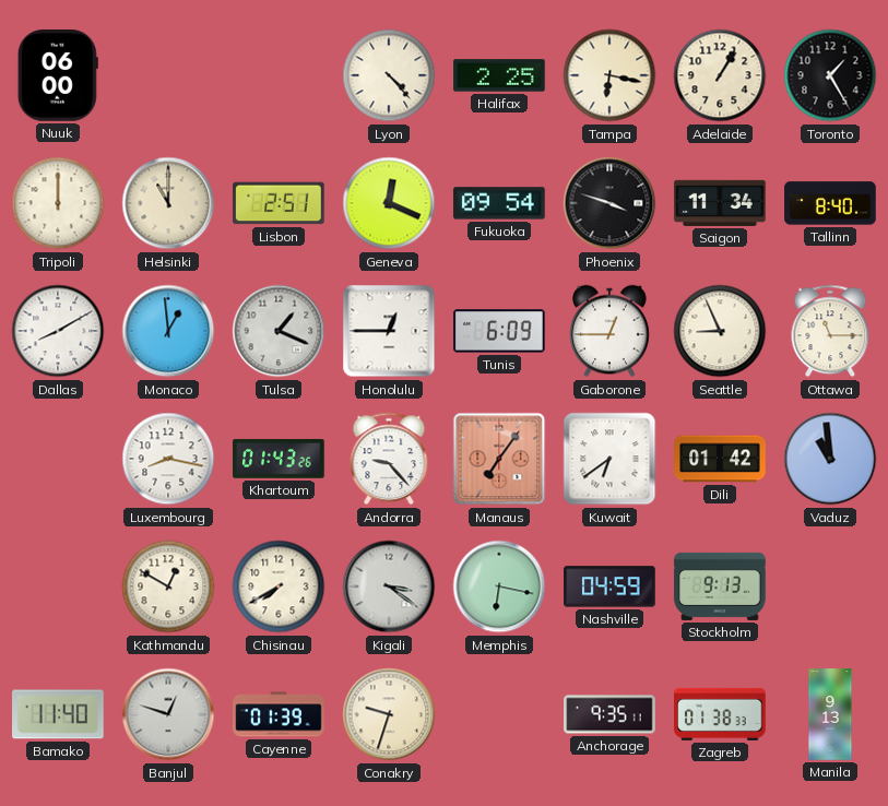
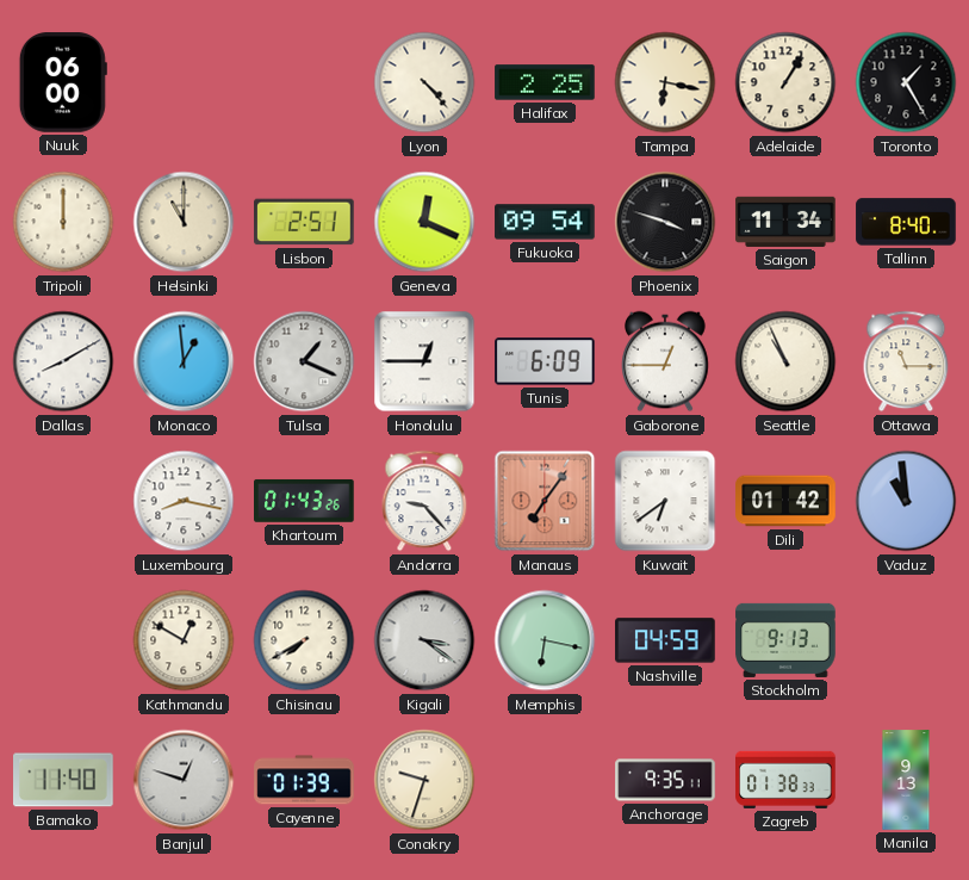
Seattle: 8:56 -> 10:56
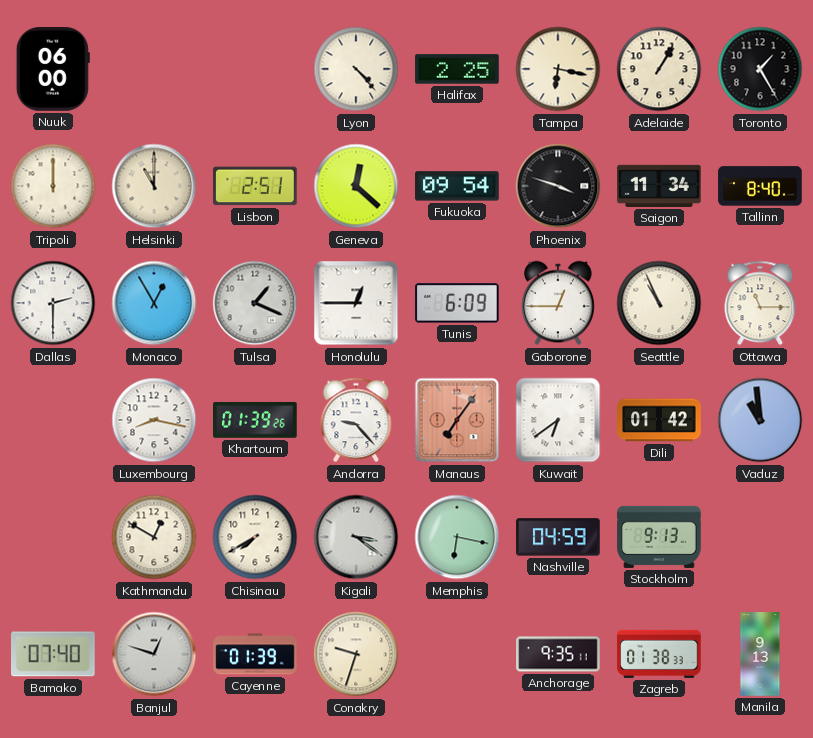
Geneva: 12:19 -> 12:22
Dallas: 8:10 -> 2:30
Monaco: 12:59 -> 12:55
Khartoum: 01:43 -> 01:39
Bamako: 11:40 -> 07:40
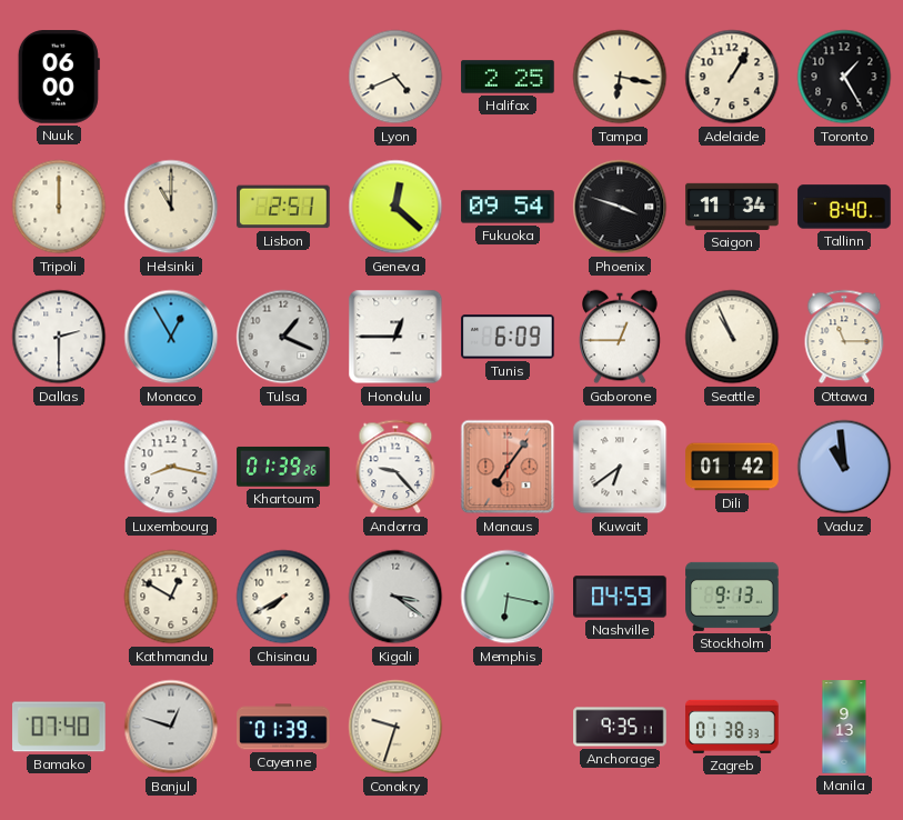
Lyon: 4:23 -> 4:41
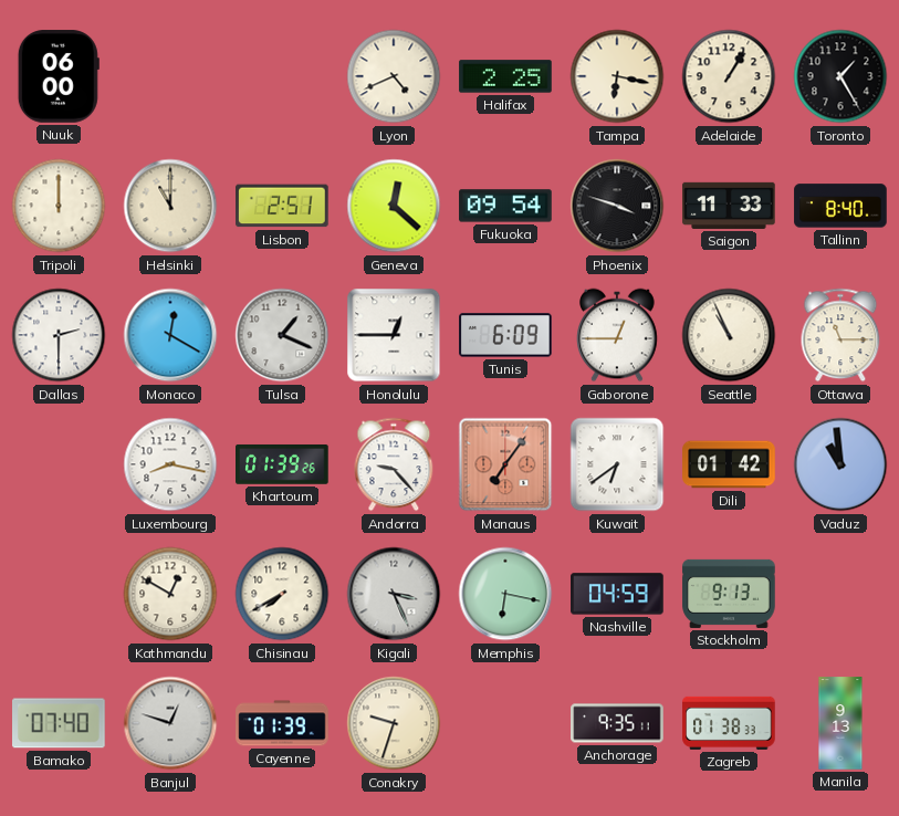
Saigon: 11:34 -> 11:33
Monaco: 12:55 -> 12:20
Kigali: 3:21 -> 3:26
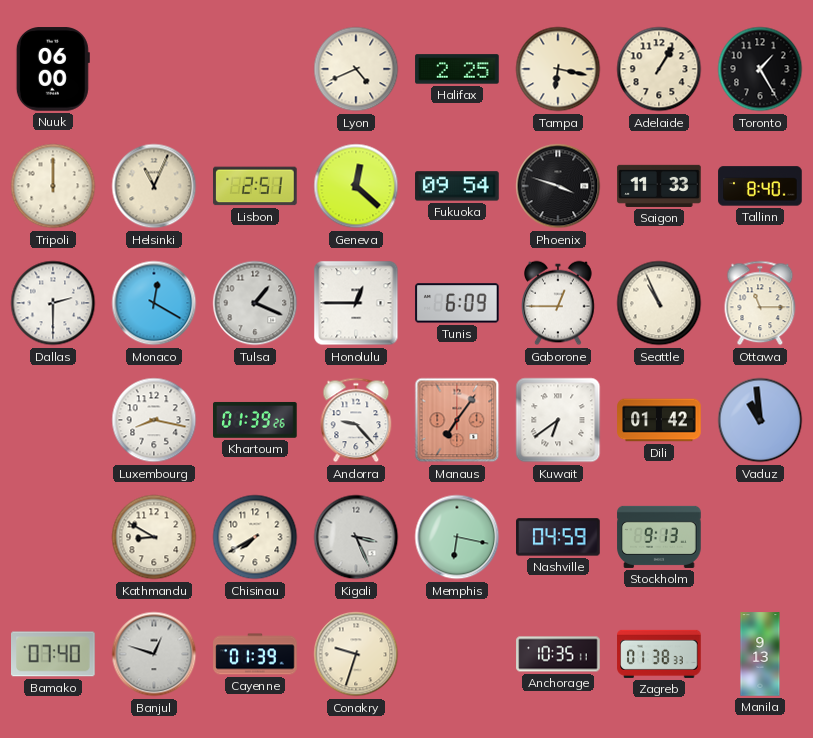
Helsinki: 11:00 -> 11:04
Kathmandu: 12:50 -> 8:50
Anchorage: 9:35 -> 10:35
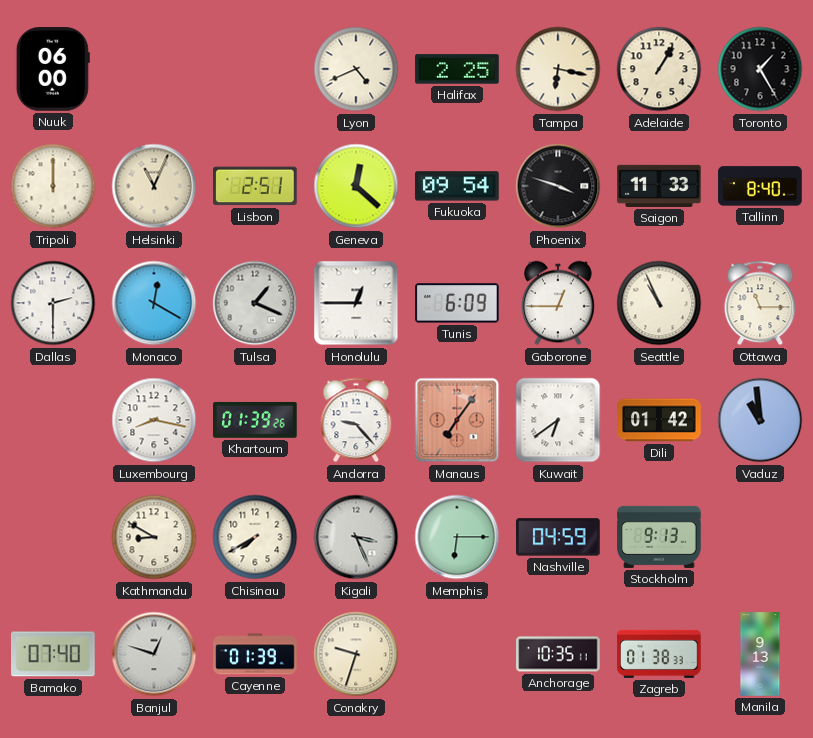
Memphis: 6:17 -> 6:15
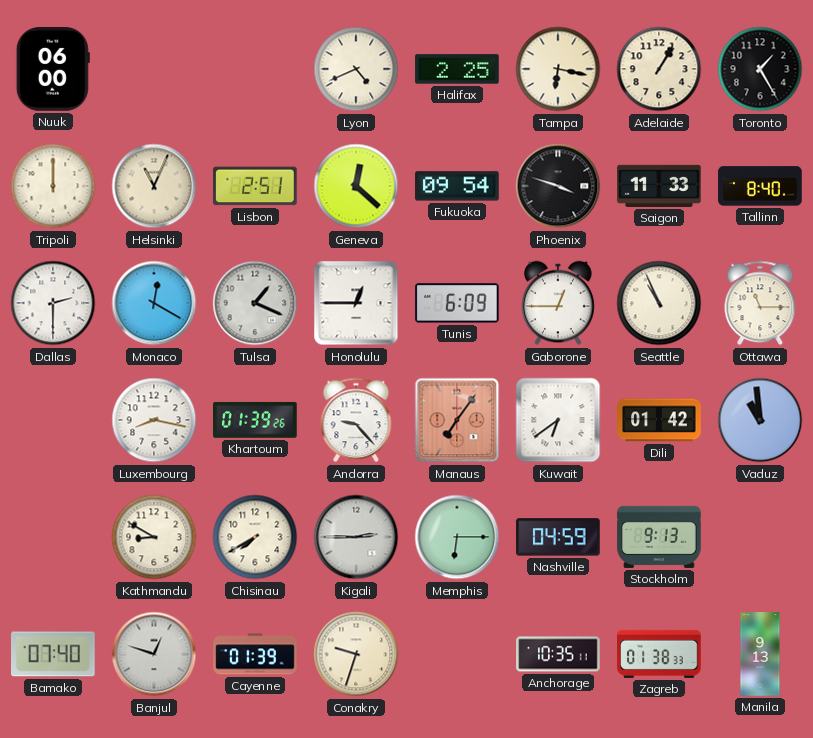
Kigali: 3:26 -> 2:45
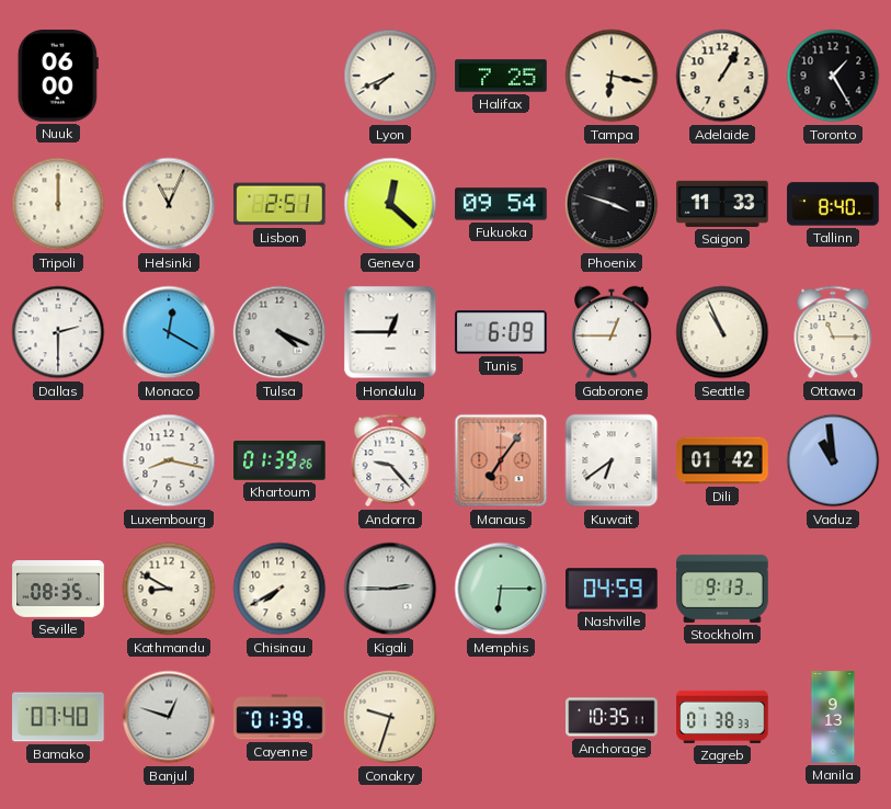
Lyon: 4:41 -> 7:41
Halifax: 2:25 -> 7:25
Tulsa: 1:19 -> 4:19
Seville: none -> 08:35
